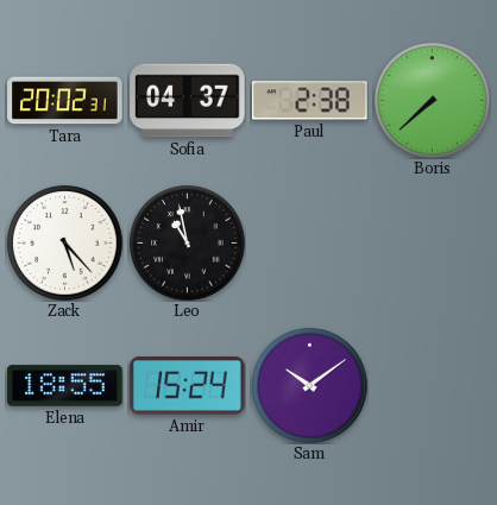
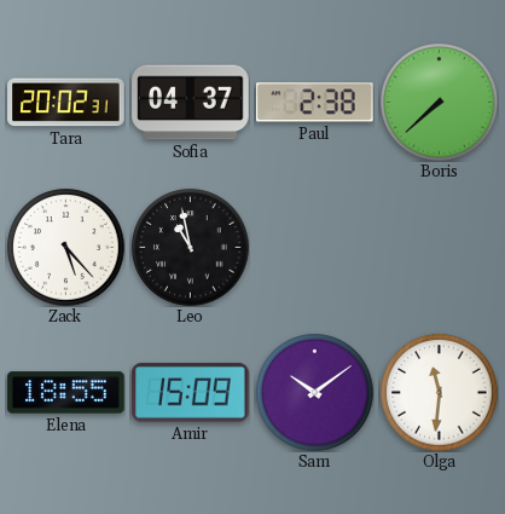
Amir: 15:24 -> 15:09
Olga: none -> 11:31
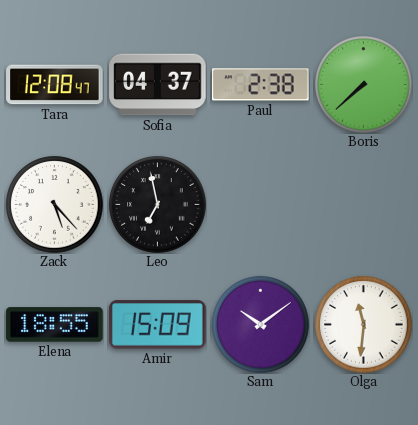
Tara: 20:02 -> 12:08
Leo: 10:58 -> 6:58
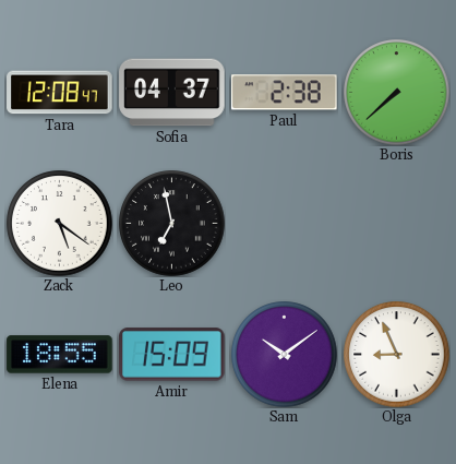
Zack: 5:23 -> 5:21
Olga: 11:31 -> 8:56
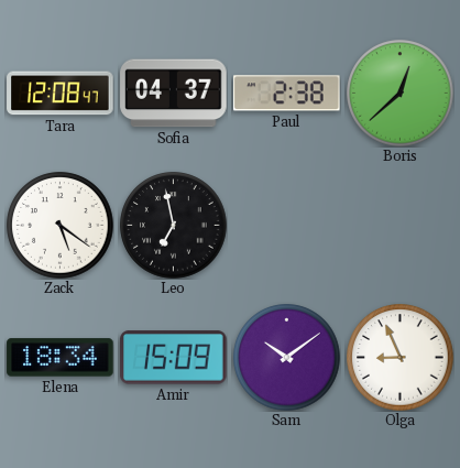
Boris: 7:38 -> 12:38
Elena: 18:55 -> 18:34
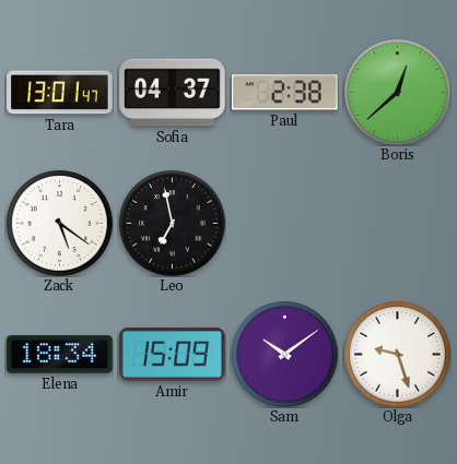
Tara: 12:08 -> 13:01
Olga: 8:56 -> 9:27
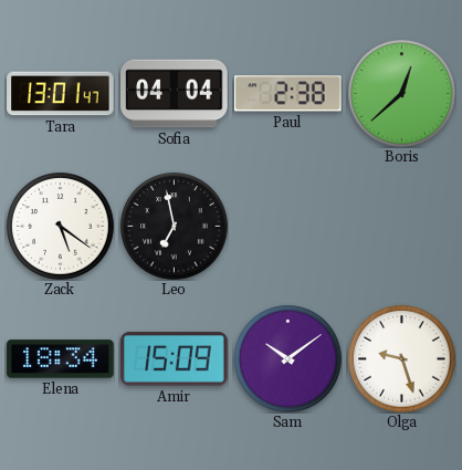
Sofia: 04:37 -> 04:04
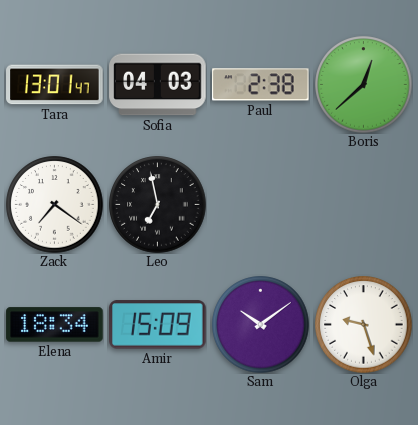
Sofia: 04:04 -> 04:03
Zack: 5:21 -> 7:21
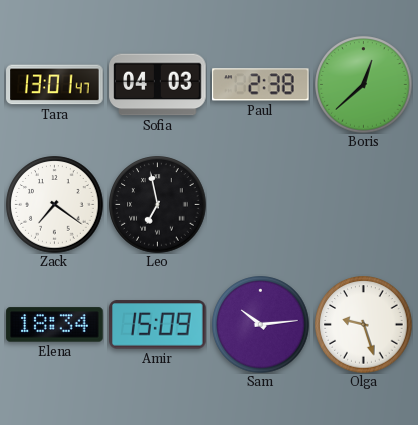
Sam: 10:09 -> 10:14
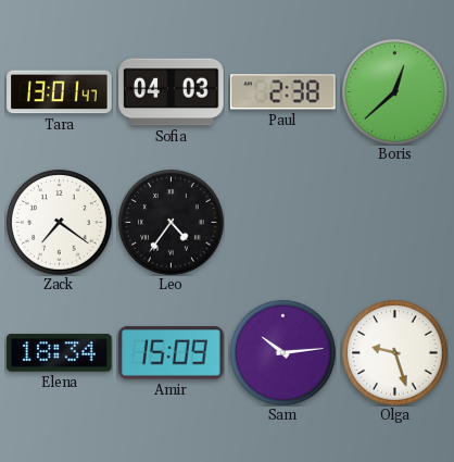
Leo: 6:58 -> 4:36
